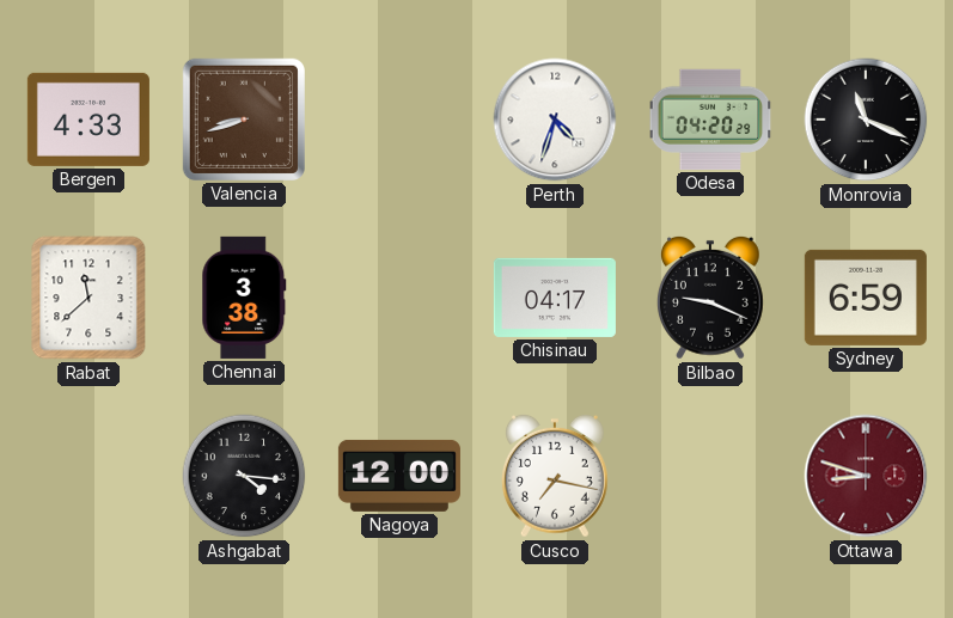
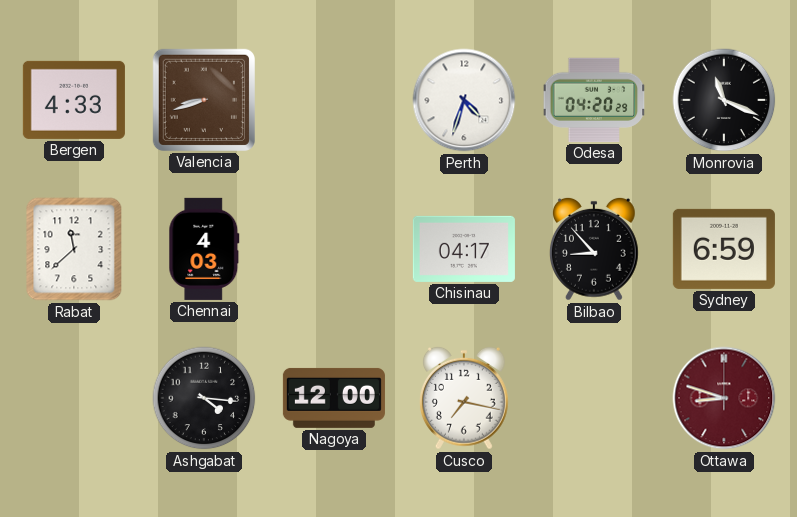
Chennai: 3:38 -> 4:03
Bilbao: 9:19 -> 8:53
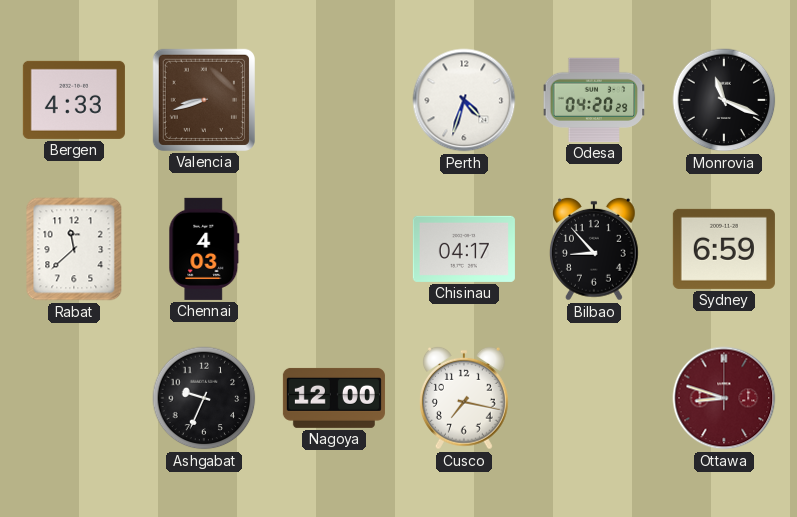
Ashgabat: 4:16 -> 9:34
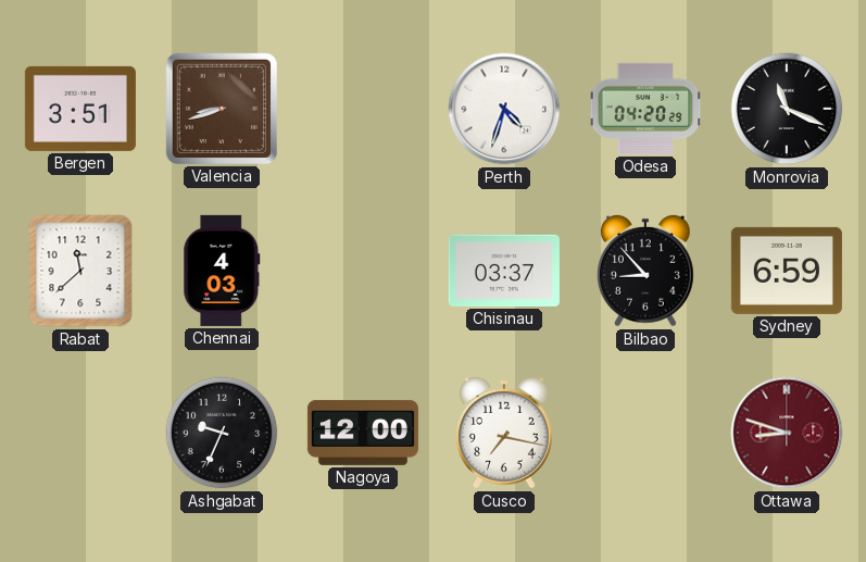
Bergen: 4:33 -> 3:51
Chisinau: 04:17 -> 03:37
